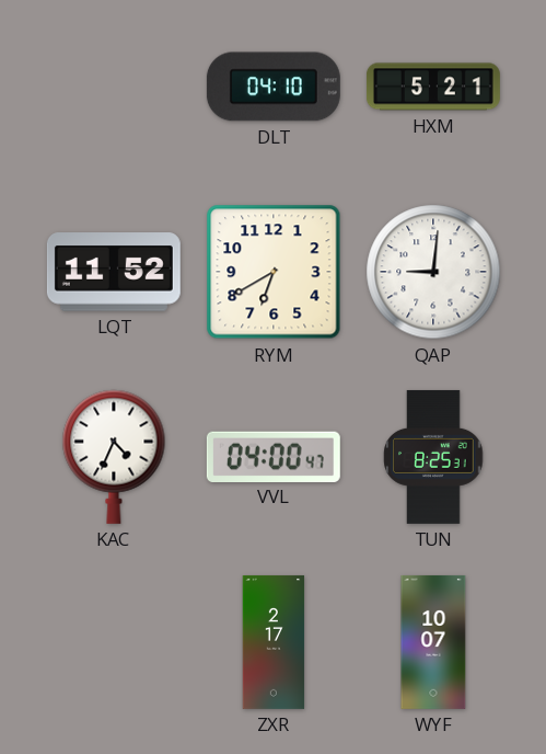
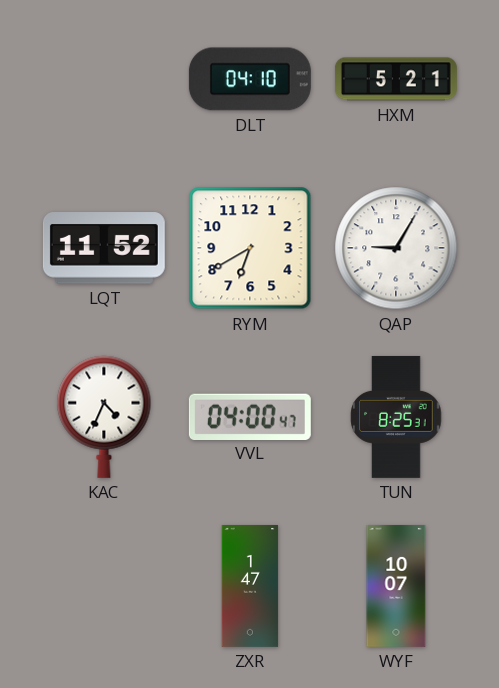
QAP: 9:01 -> 9:05
ZXR: 2:17 -> 1:47
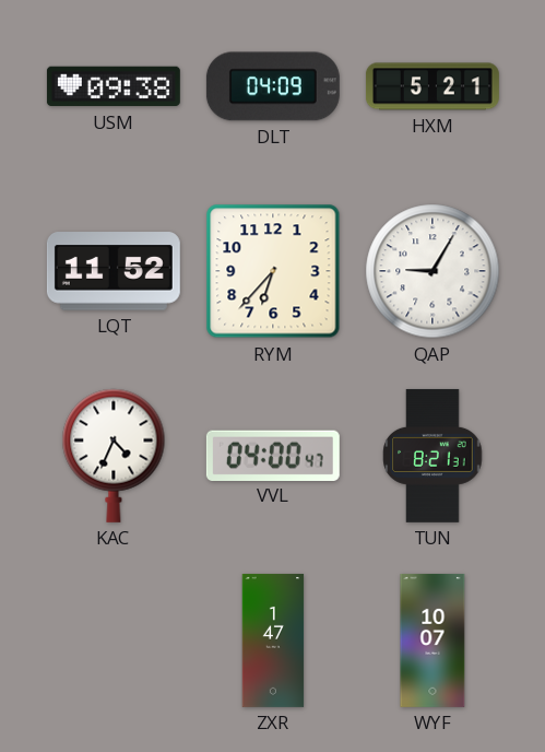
USM: none -> 09:38
DLT: 04:10 -> 04:09
RYM: 6:40 -> 6:37
TUN: 8:25 -> 8:21
